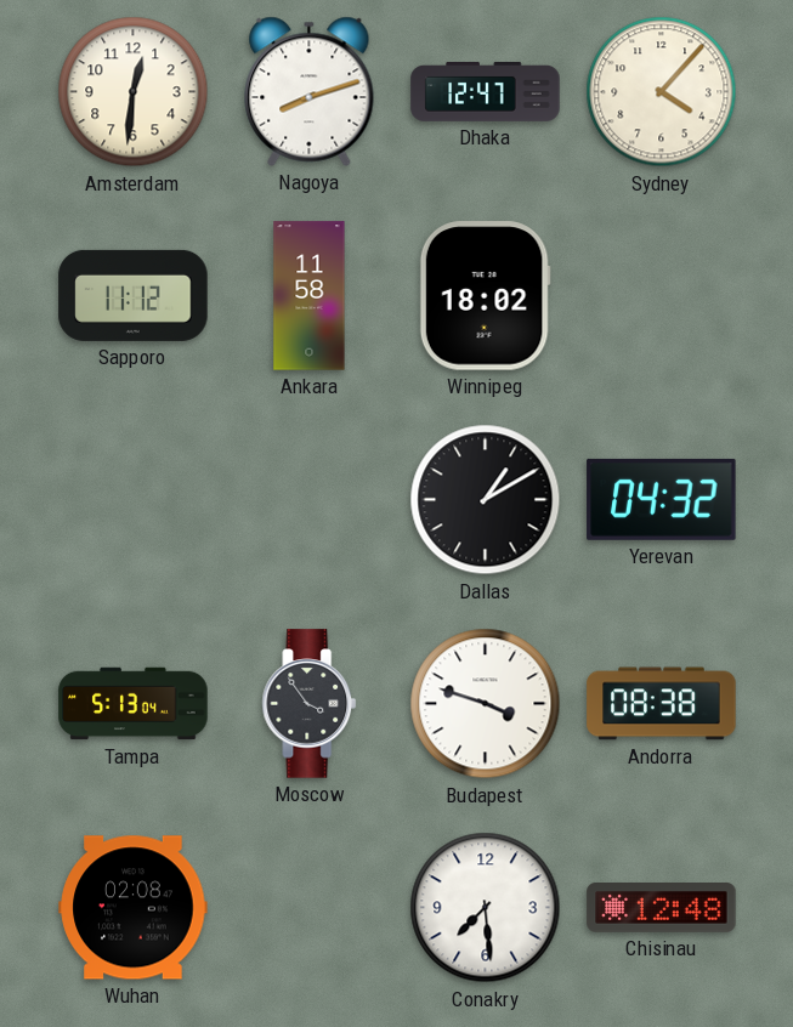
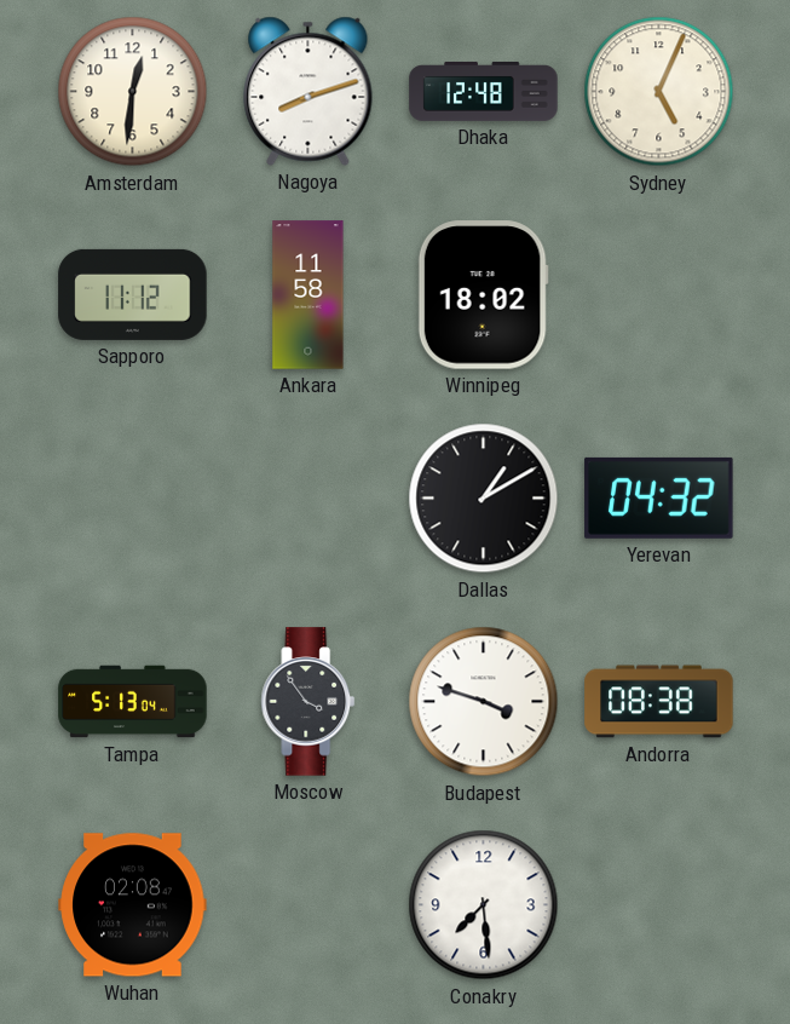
Dhaka: 12:47 -> 12:48
Sydney: 4:07 -> 5:04
Chisinau: 12:48 -> none
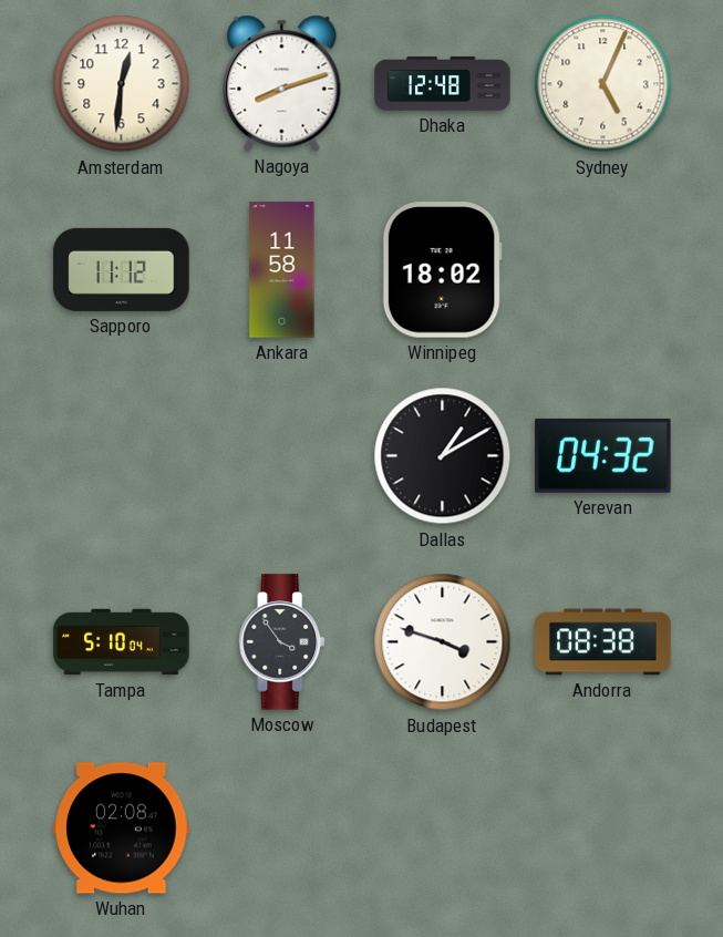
Tampa: 5:13 -> 5:10
Conakry: 7:29 -> none
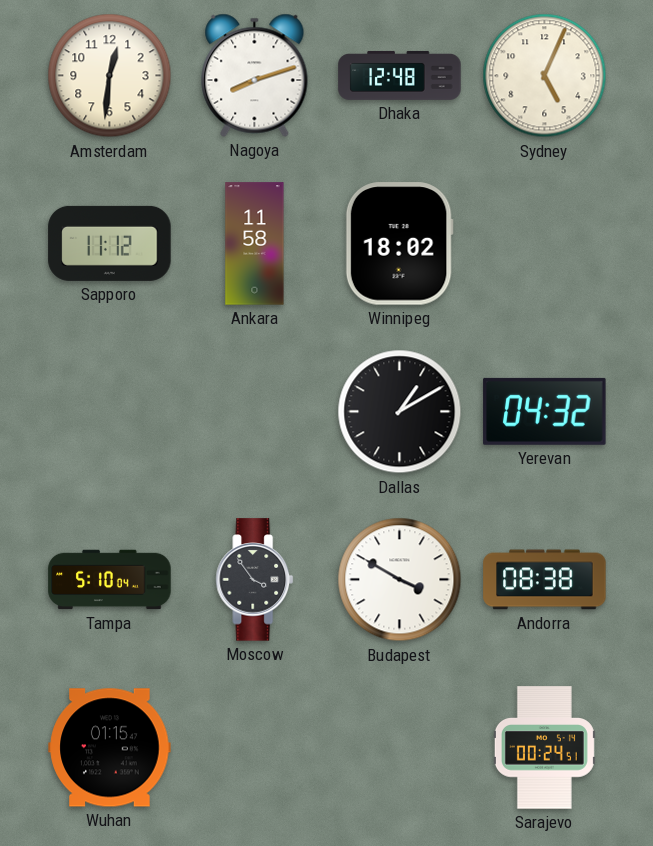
Budapest: 3:48 -> 3:50
Wuhan: 02:08 -> 01:15
Sarajevo: none -> 00:24
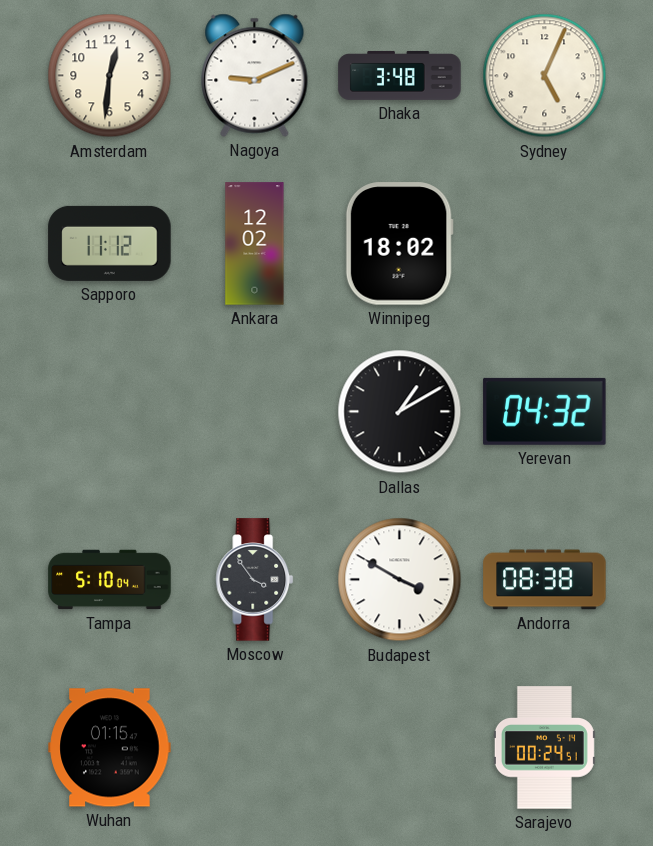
Nagoya: 8:12 -> 9:11
Dhaka: 12:48 -> 3:48
Ankara: 11:58 -> 12:02
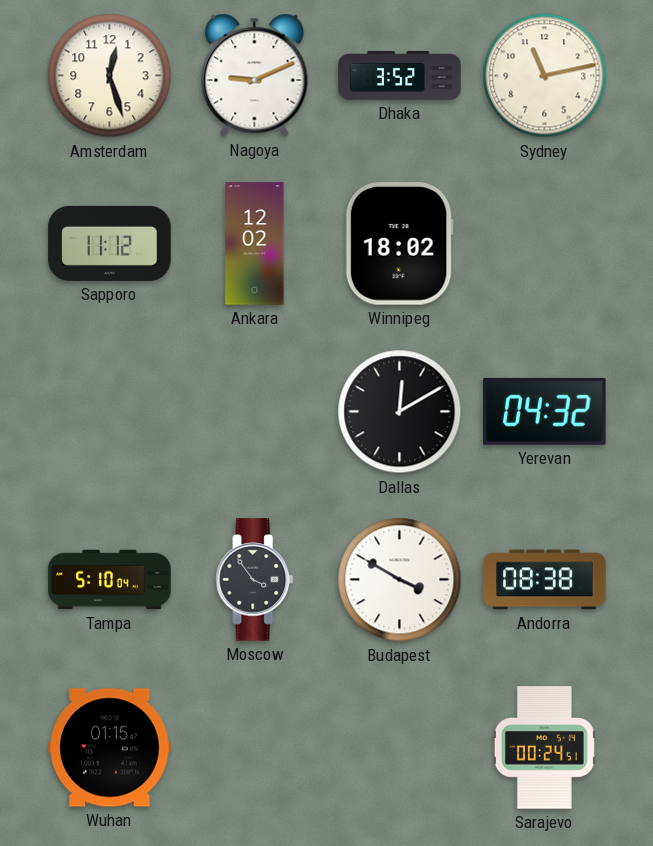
Amsterdam: 12:31 -> 12:27
Dhaka: 3:48 -> 3:52
Sydney: 5:04 -> 11:13
Dallas: 1:10 -> 12:10
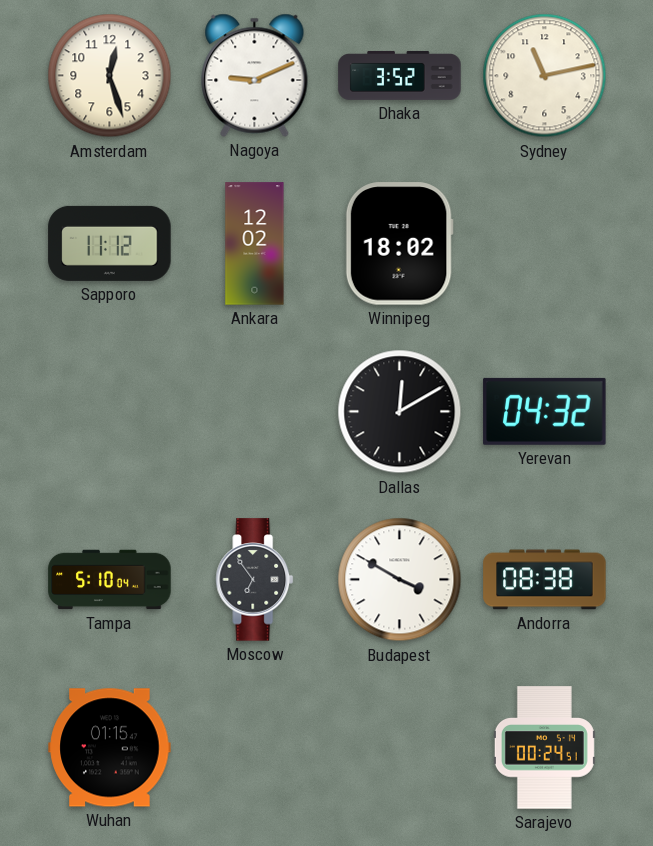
Moscow: 3:54 -> 6:54
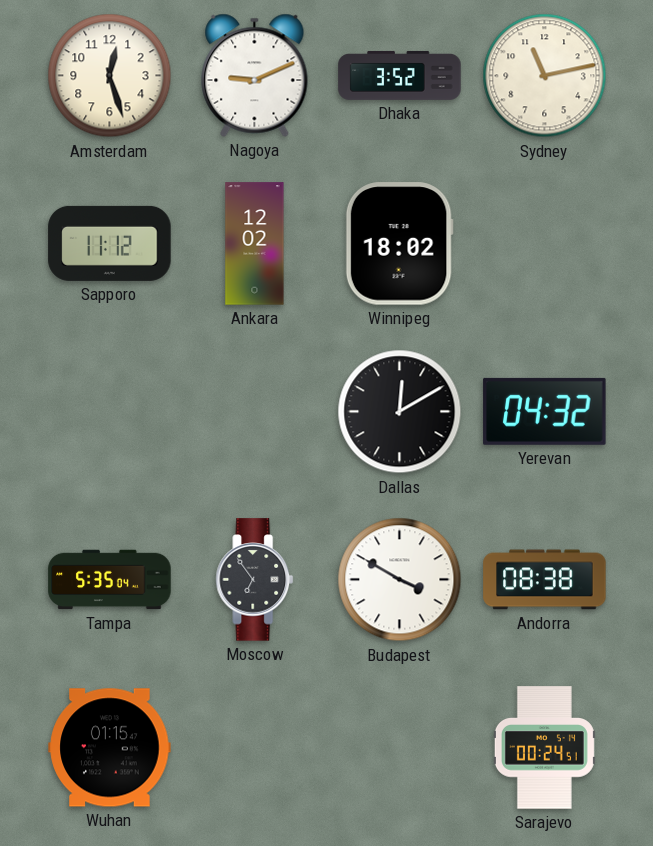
Tampa: 5:10 -> 5:35
